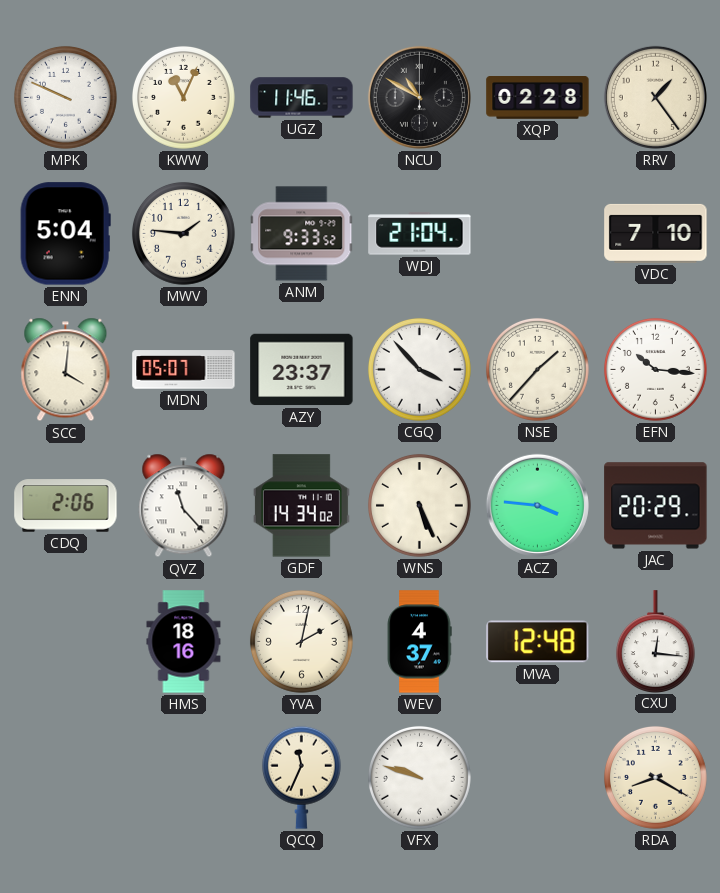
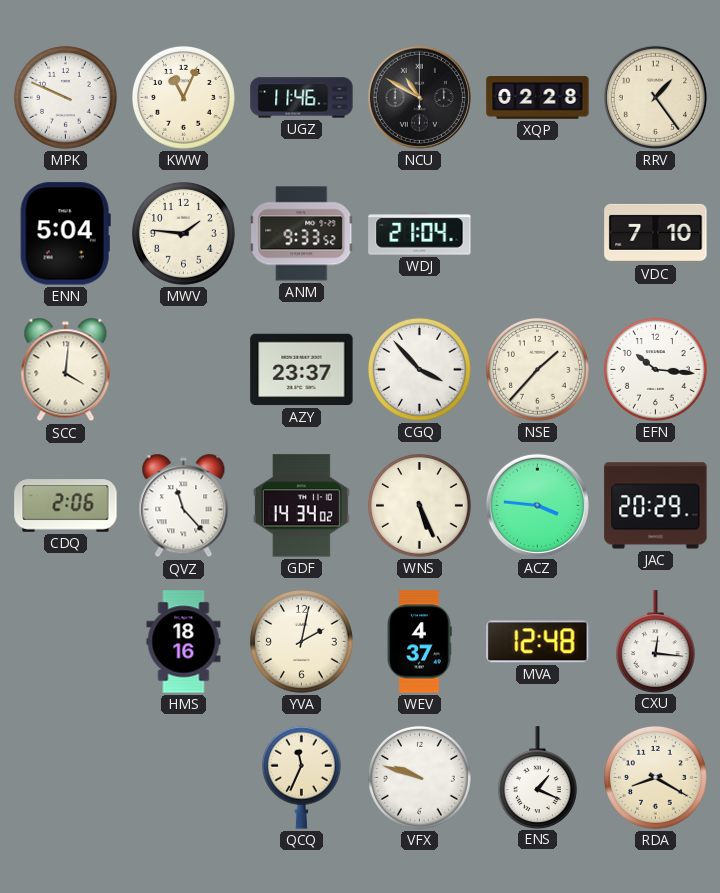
MDN: 05:07 -> none
ENS: none -> 1:19
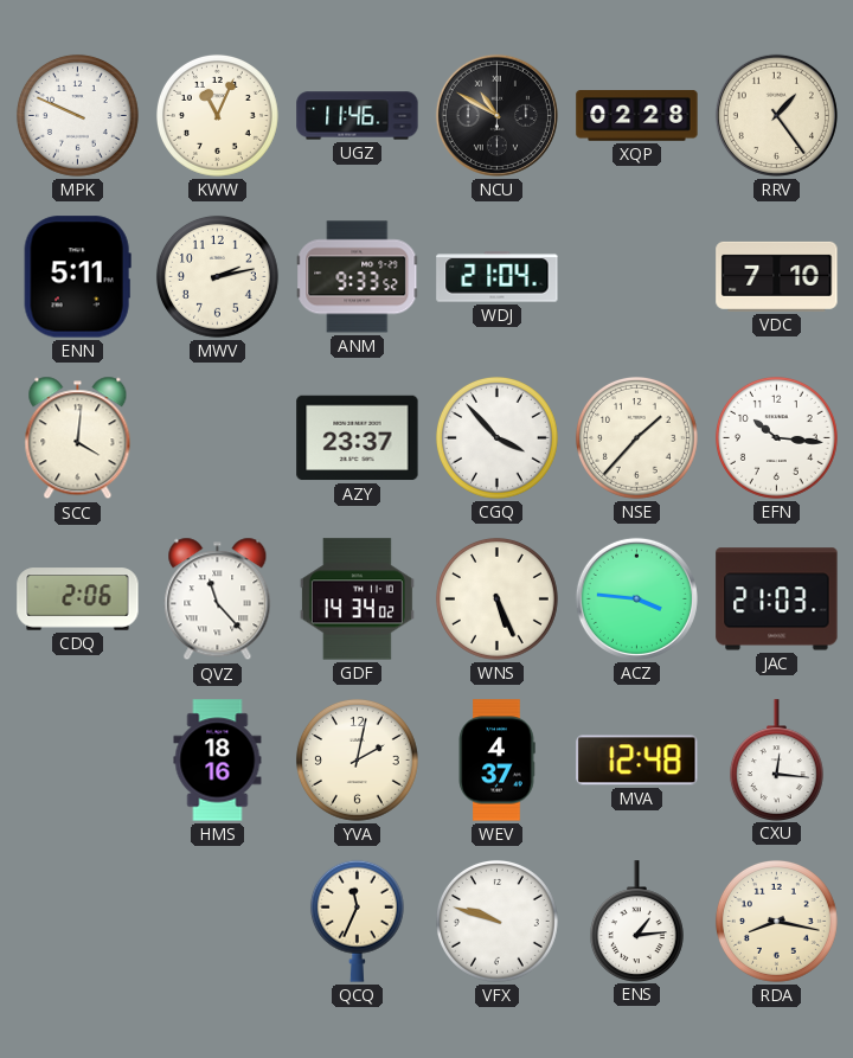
ENN: 5:04 -> 5:11
MWV: 1:46 -> 2:13
JAC: 20:29 -> 21:03
ENS: 1:19 -> 1:14
RDA: 8:20 -> 8:17
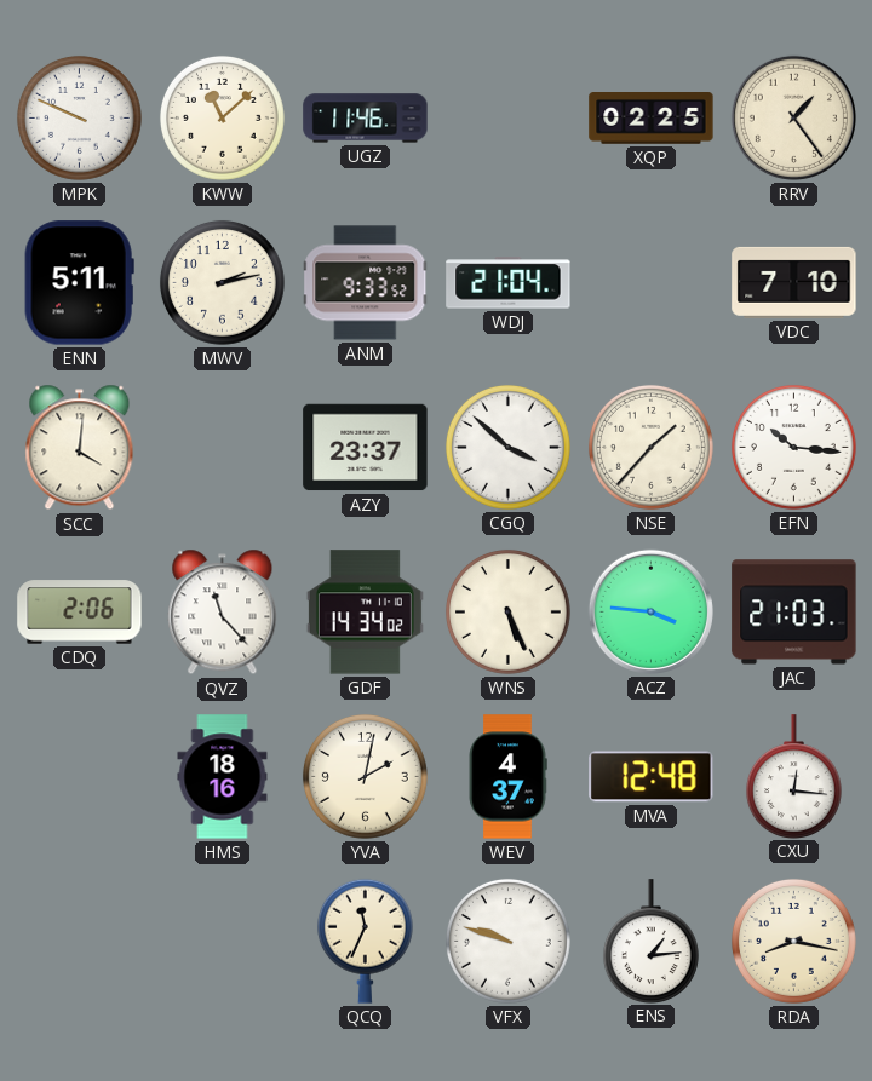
KWW: 11:04 -> 11:08
NCU: 10:50 -> none
XQP: 02:28 -> 02:25
CGQ: 3:53 -> 3:52
